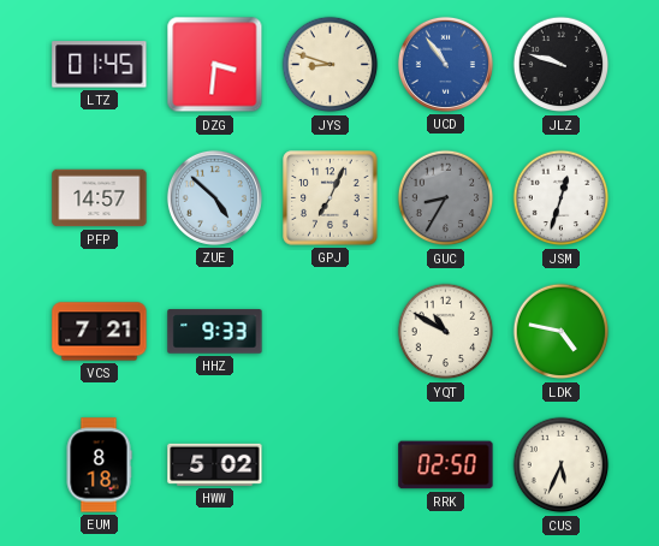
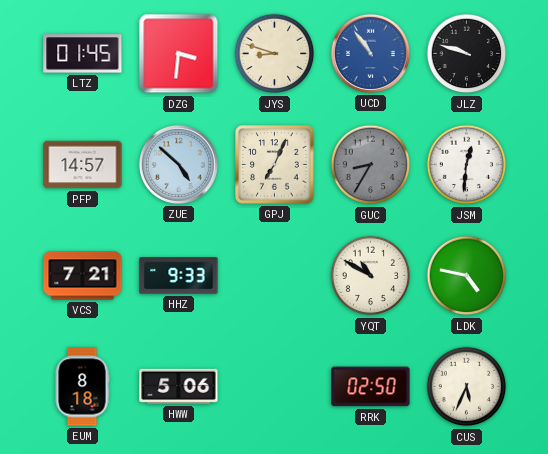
JSM: 12:33 -> 12:31
HWW: 5:02 -> 5:06
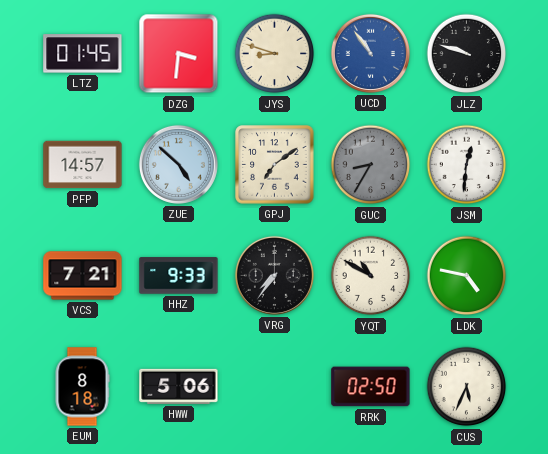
GPJ: 7:04 -> 7:09
VRG: none -> 7:36
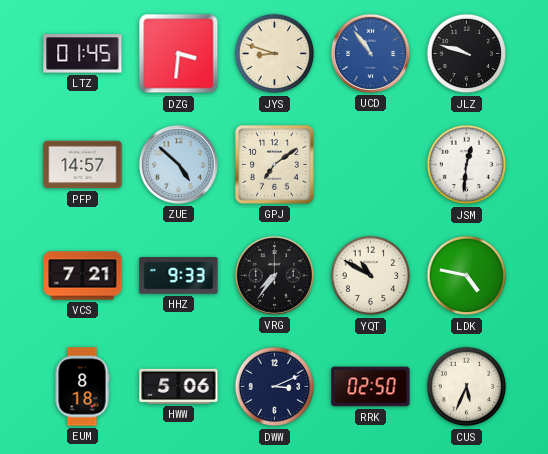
GUC: 8:35 -> none
DWW: none -> 3:11
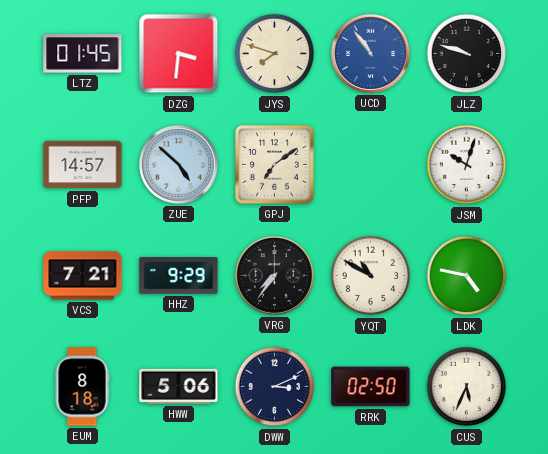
JYS: 8:48 -> 7:48
JSM: 12:31 -> 10:03
HHZ: 9:33 -> 9:29
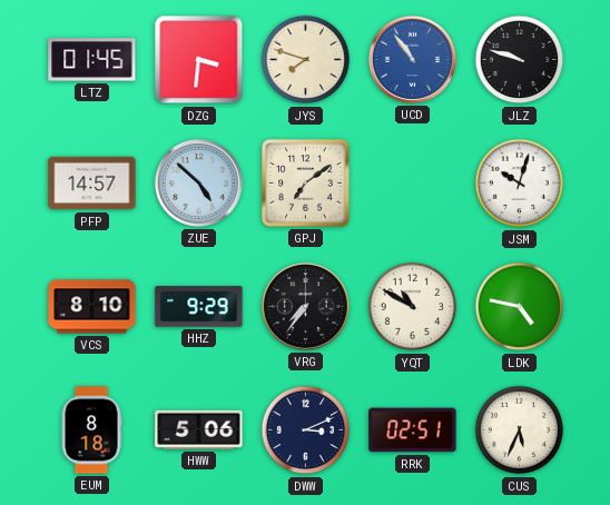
VCS: 7:21 -> 8:10
RRK: 02:50 -> 02:51
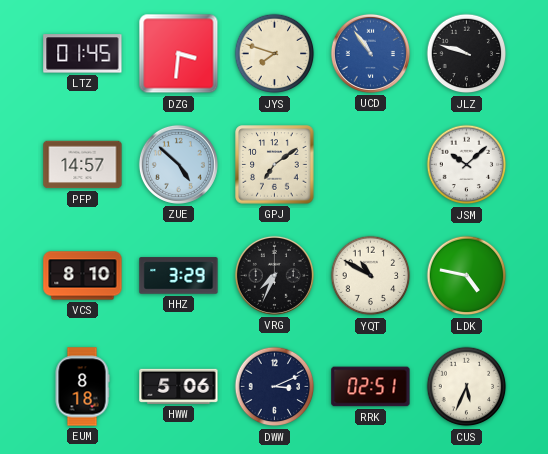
JSM: 10:03 -> 10:08
HHZ: 9:29 -> 3:29
VRG: 7:36 -> 7:34
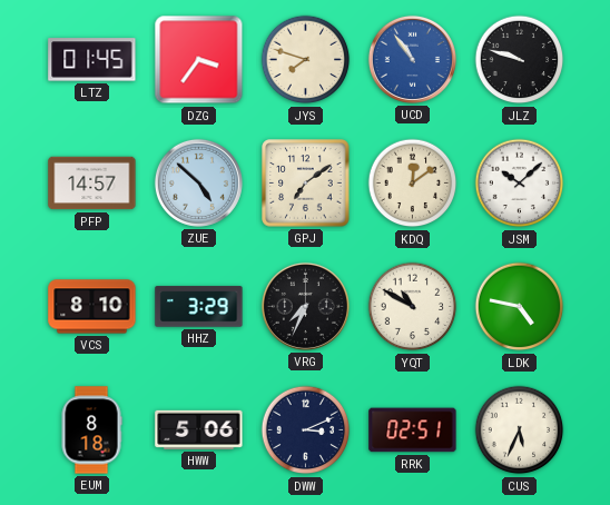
DZG: 3:31 -> 3:36
KDQ: none -> 12:09
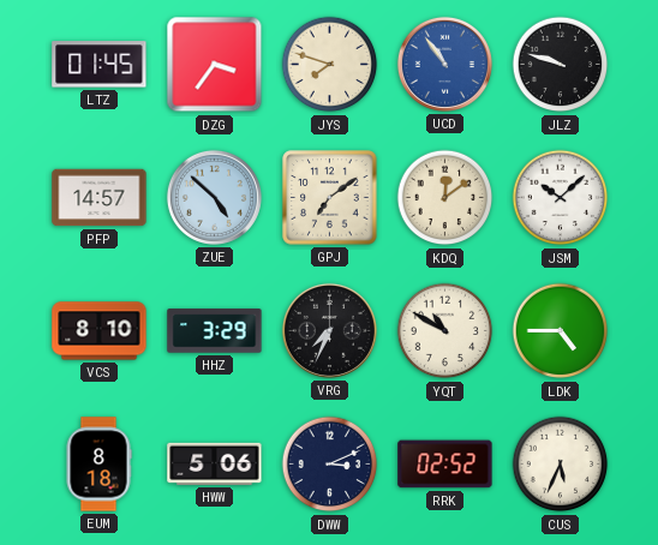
LDK: 4:47 -> 4:45
RRK: 02:51 -> 02:52
